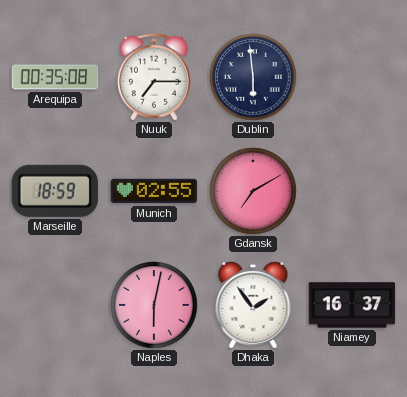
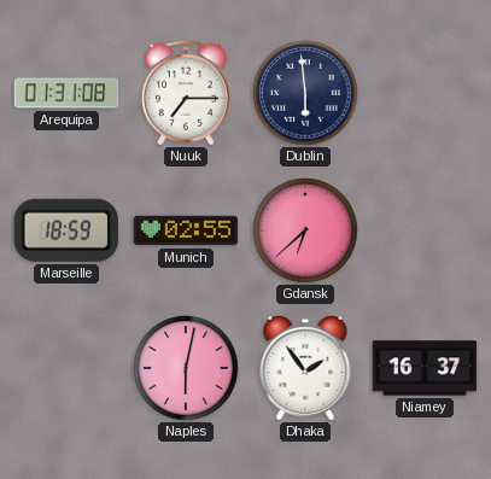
Arequipa: 00:35 -> 01:31
Gdansk: 7:10 -> 6:38
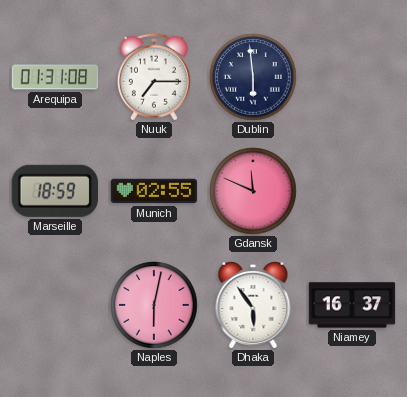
Gdansk: 6:38 -> 11:49
Dhaka: 1:54 -> 5:54
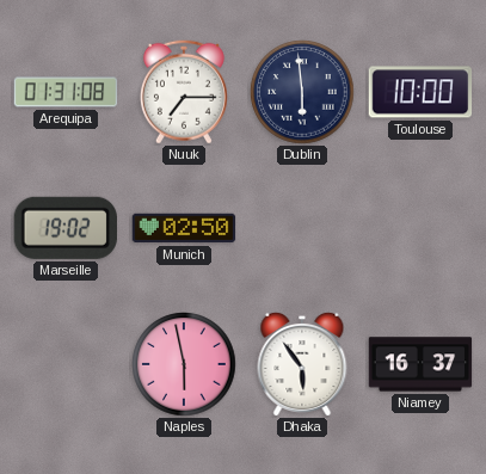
Toulouse: none -> 10:00
Marseille: 18:59 -> 19:02
Munich: 02:55 -> 02:50
Gdansk: 11:49 -> none
Naples: 6:02 -> 5:58
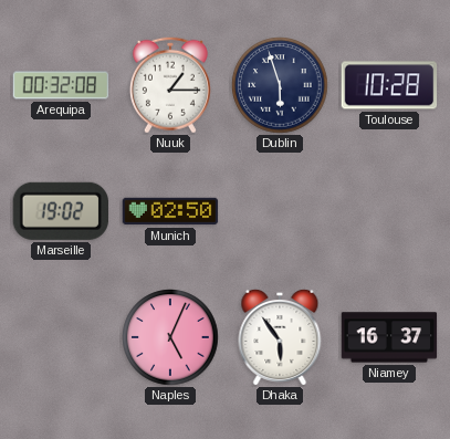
Arequipa: 01:31 -> 00:32
Nuuk: 7:15 -> 1:15
Dublin: 5:59 -> 5:57
Toulouse: 10:00 -> 10:28
Naples: 5:58 -> 5:04
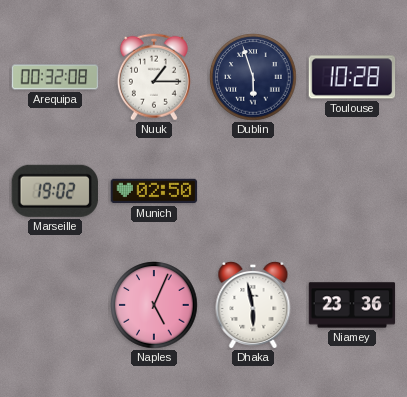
Dhaka: 5:54 -> 5:58
Niamey: 16:37 -> 23:36
